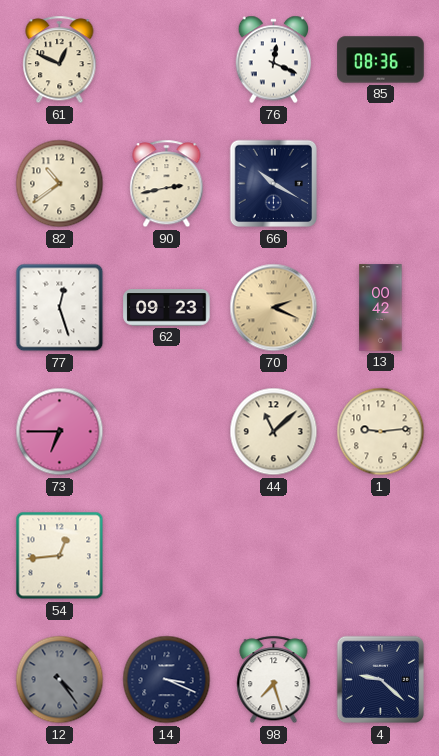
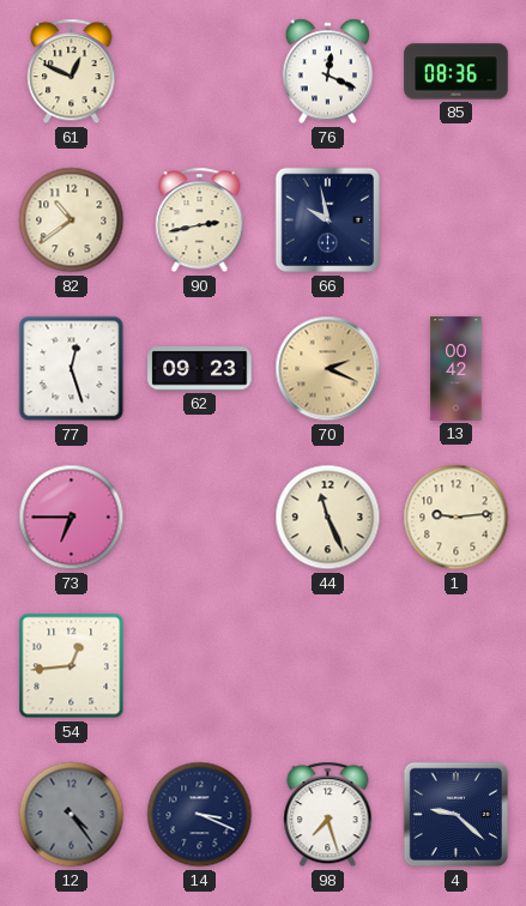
66: 10:20 -> 9:58
44: 11:08 -> 11:26
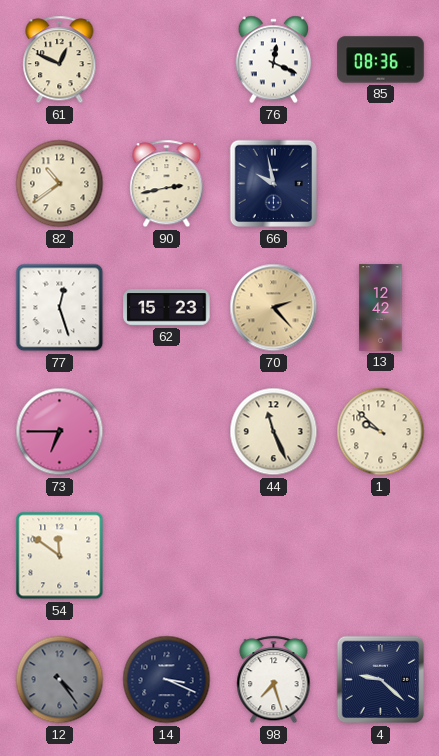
62: 09:23 -> 15:23
70: 2:19 -> 2:23
13: 00:42 -> 12:42
1: 9:14 -> 9:52
54: 12:44 -> 11:51
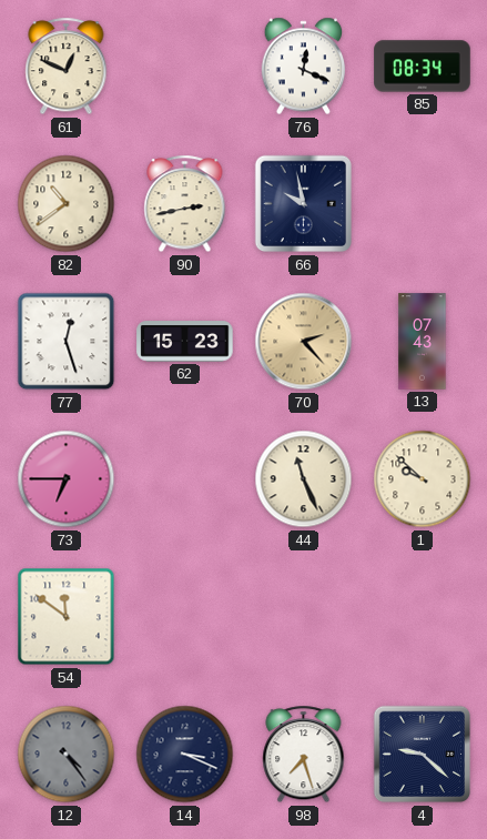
85: 08:36 -> 08:34
13: 12:42 -> 07:43
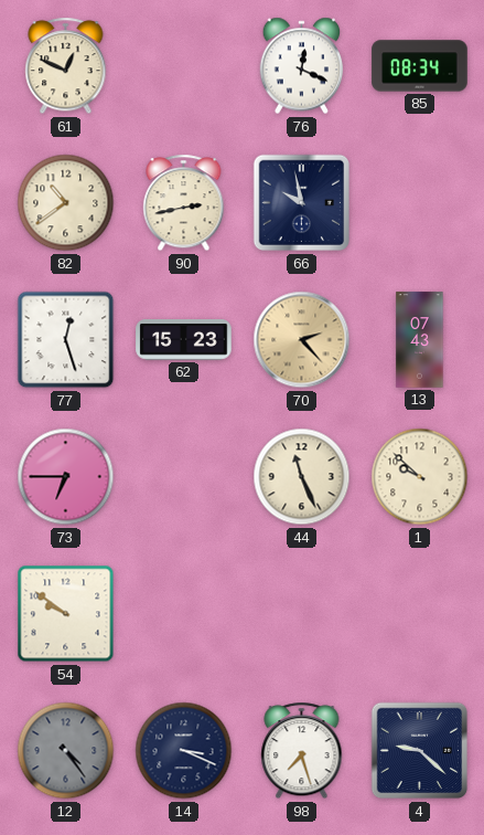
54: 11:51 -> 9:51
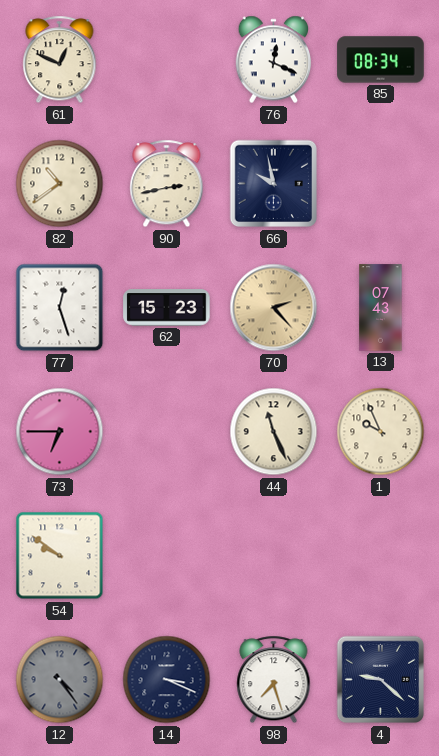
1: 9:52 -> 9:56
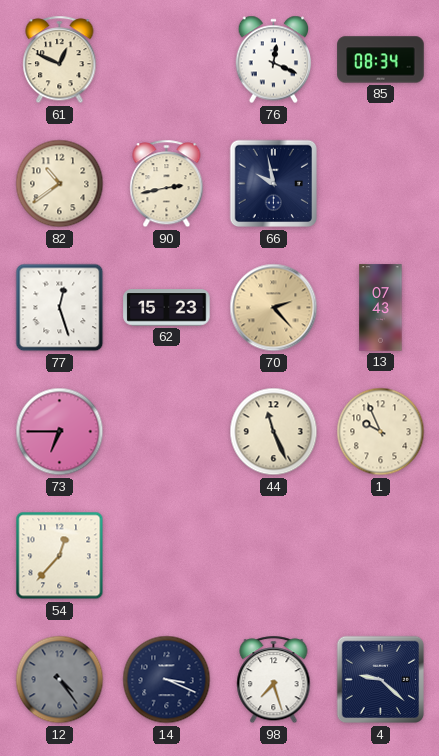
54: 9:51 -> 12:37
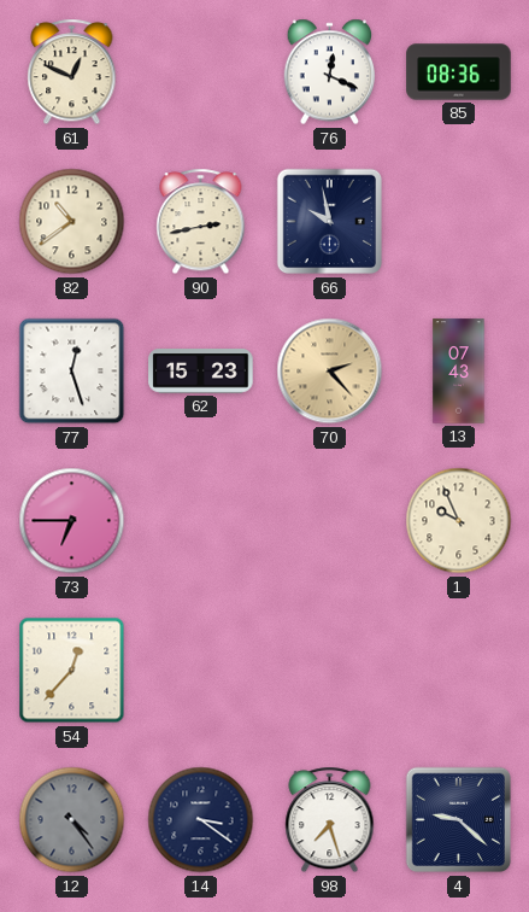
85: 08:34 -> 08:36
44: 11:26 -> none
14: 3:19 -> 3:21
